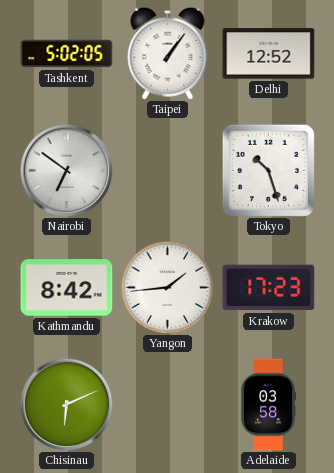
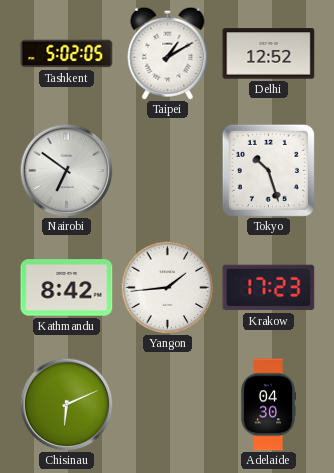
Taipei: 1:06 -> 1:10
Adelaide: 03:58 -> 04:30
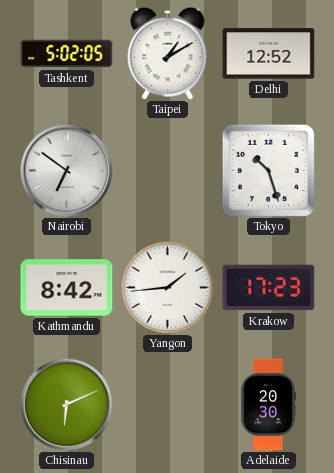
Adelaide: 04:30 -> 20:30
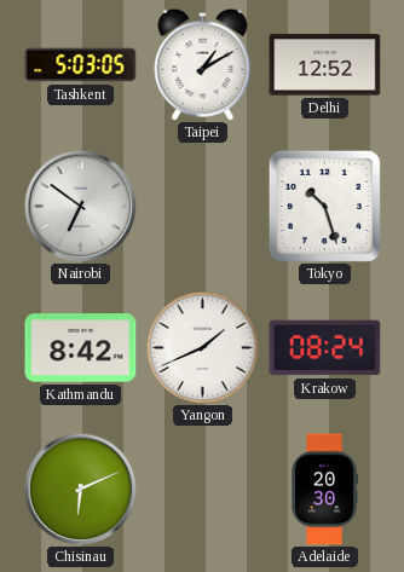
Tashkent: 5:02 -> 5:03
Yangon: 1:44 -> 1:41
Krakow: 17:23 -> 08:24
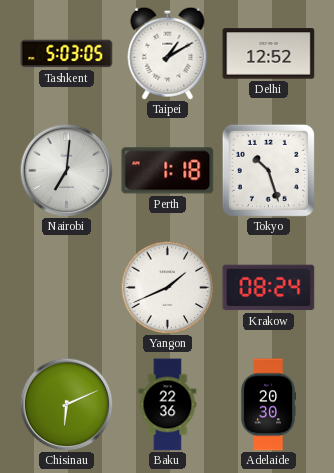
Nairobi: 6:51 -> 7:01
Perth: none -> 1:18
Kathmandu: 8:42 -> none
Baku: none -> 22:36
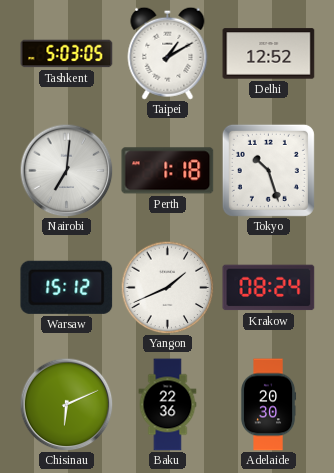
Warsaw: none -> 15:12
